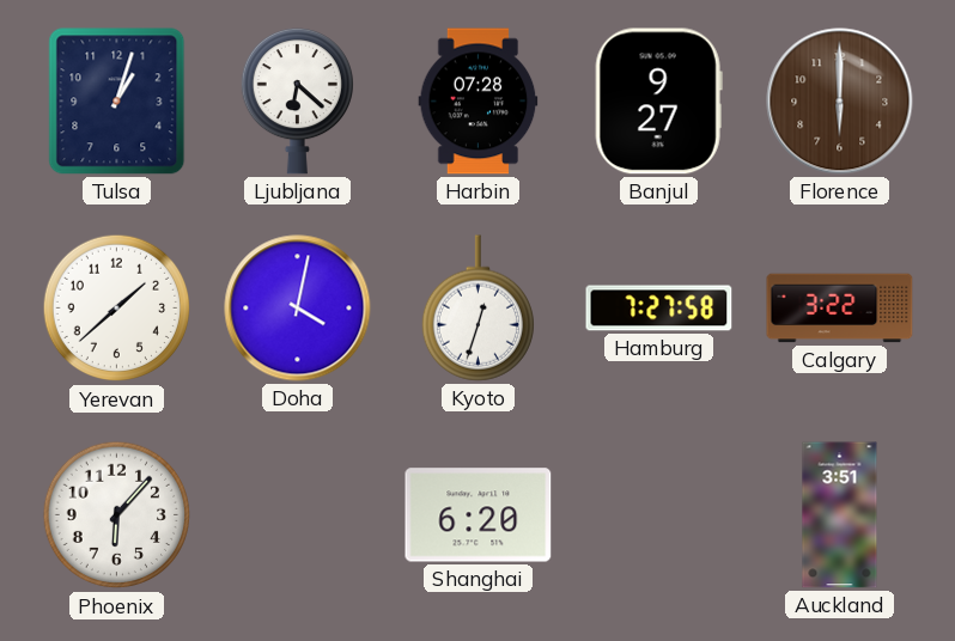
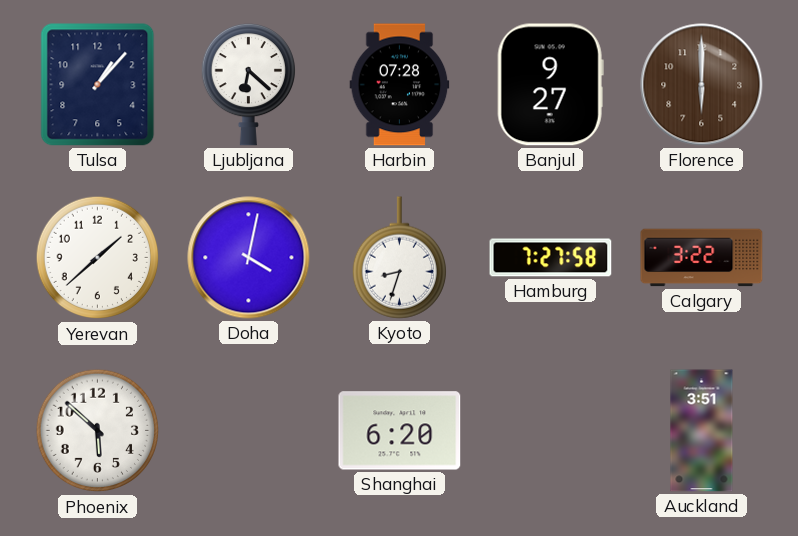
Tulsa: 1:03 -> 1:07
Kyoto: 12:33 -> 8:33
Phoenix: 6:07 -> 5:52
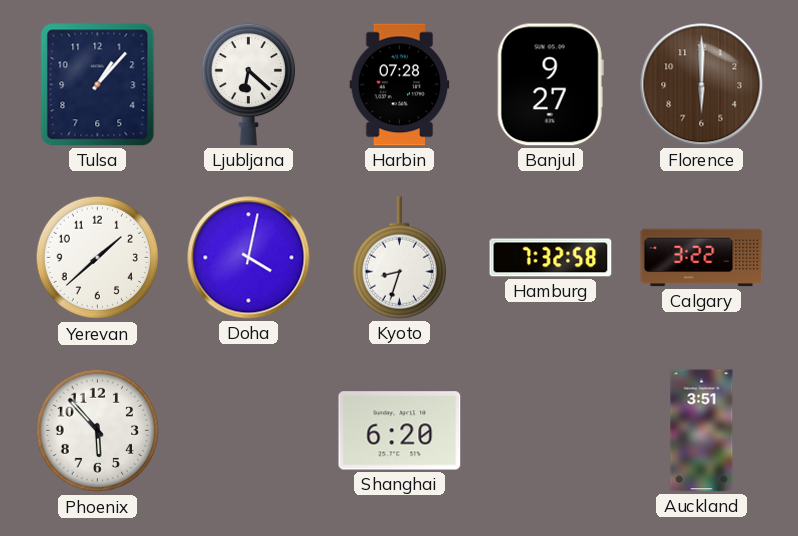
Hamburg: 7:27 -> 7:32
Phoenix: 5:52 -> 5:53
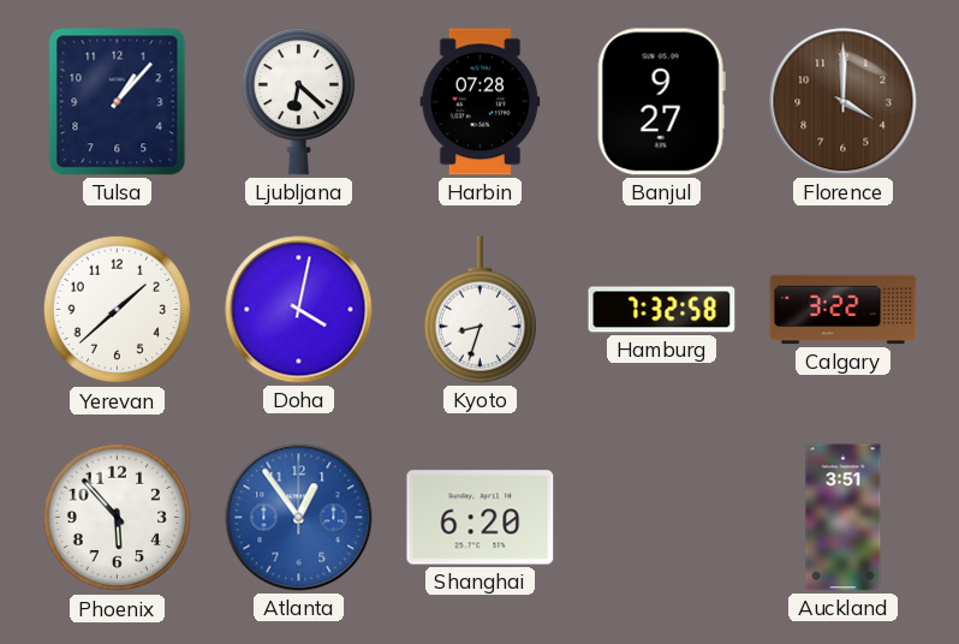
Florence: 6:00 -> 4:00
Atlanta: none -> 12:54
